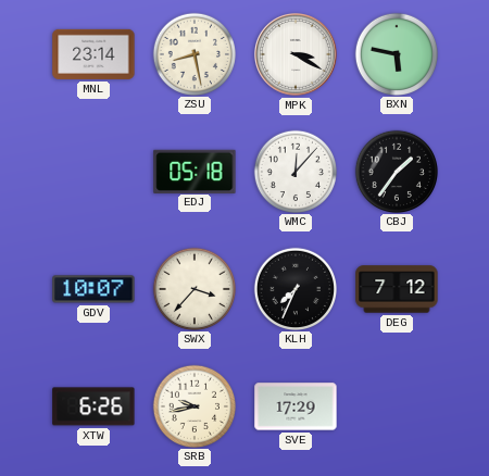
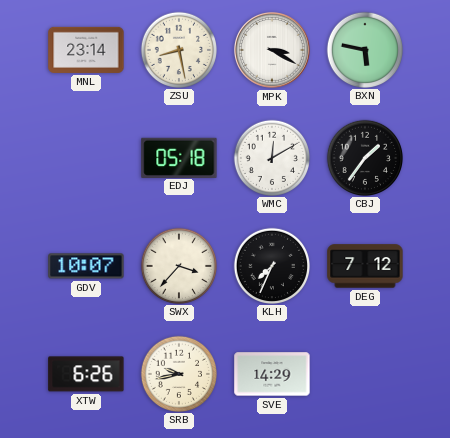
WMC: 12:07 -> 12:10
SVE: 17:29 -> 14:29
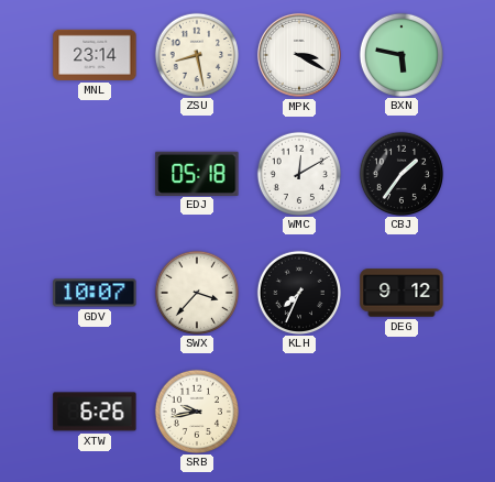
DEG: 7:12 -> 9:12
SVE: 14:29 -> none
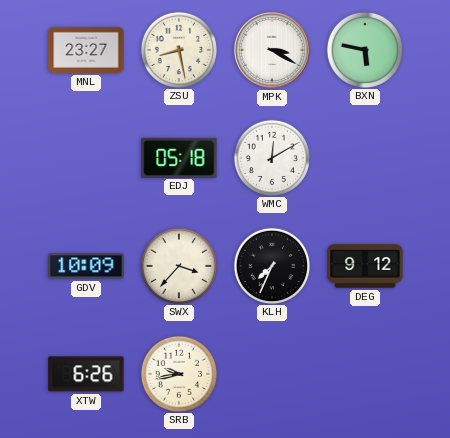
MNL: 23:14 -> 23:27
CBJ: 1:36 -> none
GDV: 10:07 -> 10:09
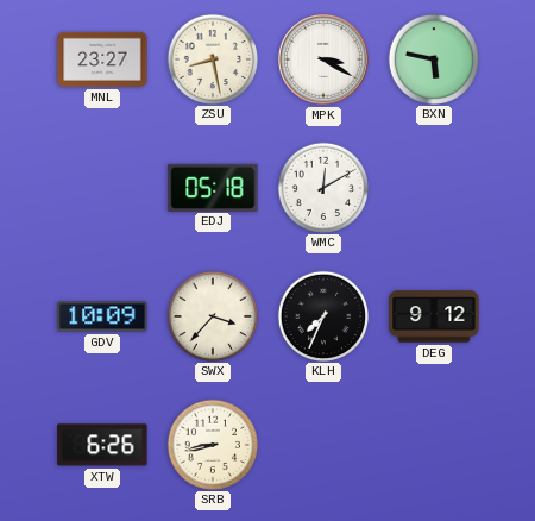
SRB: 9:43 -> 8:43
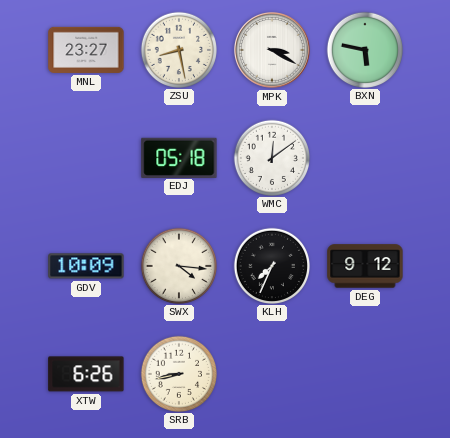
WMC: 12:10 -> 12:09
SWX: 3:37 -> 4:16
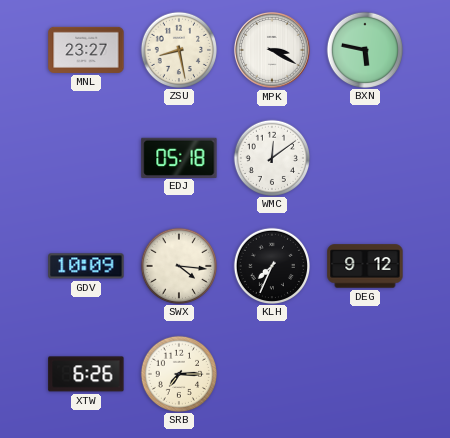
SRB: 8:43 -> 7:15
